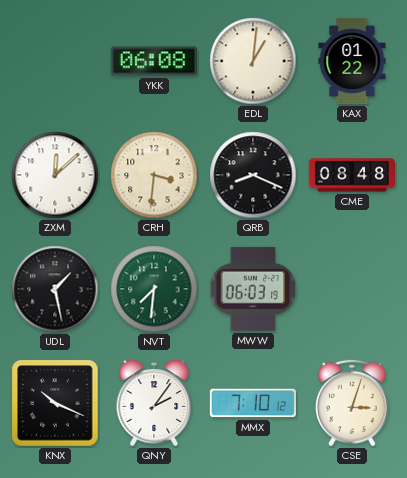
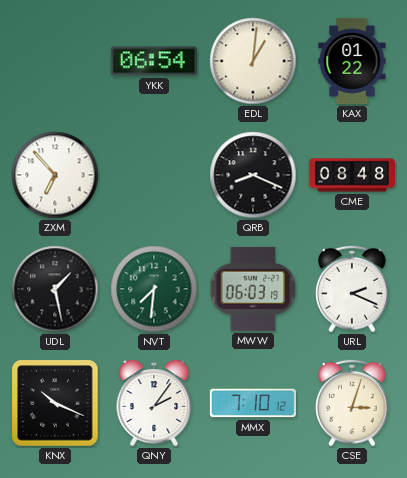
YKK: 06:08 -> 06:54
ZXM: 12:08 -> 6:53
CRH: 3:31 -> none
URL: none -> 2:19
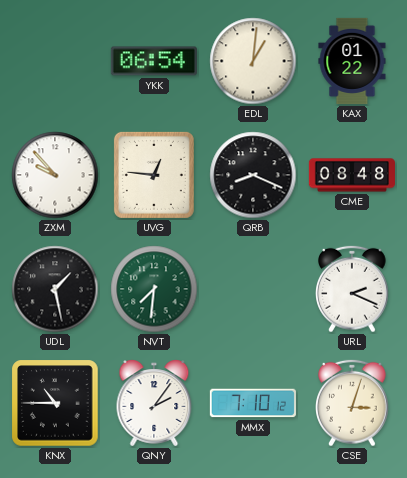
ZXM: 6:53 -> 9:53
UVG: none -> 12:46
MWW: 06:03 -> none
KNX: 10:19 -> 10:45
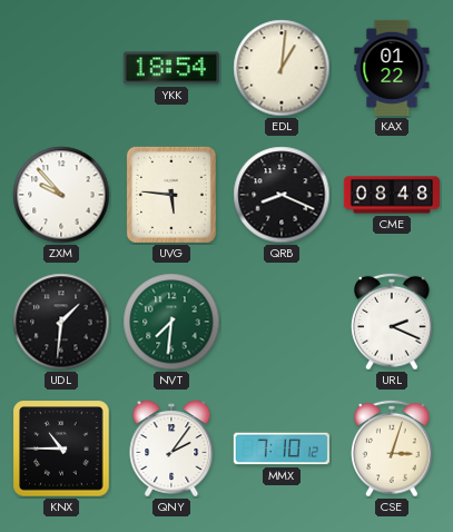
YKK: 06:54 -> 18:54
UVG: 12:46 -> 5:46
UDL: 1:28 -> 1:31
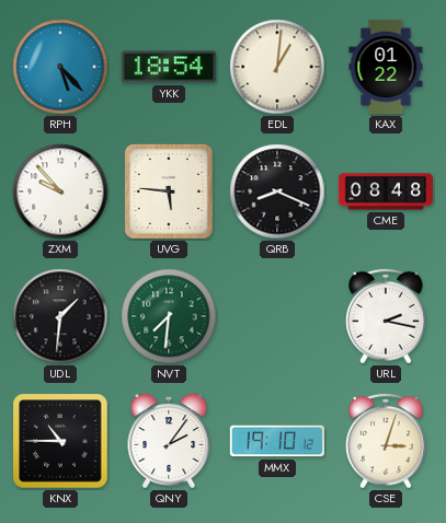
RPH: none -> 5:23
URL: 2:19 -> 2:17
MMX: 7:10 -> 19:10
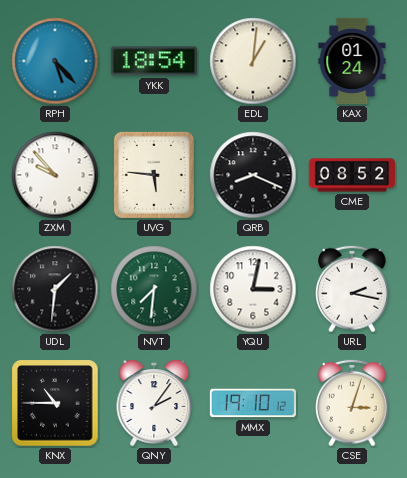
KAX: 01:22 -> 01:24
CME: 08:48 -> 08:52
YQU: none -> 3:02
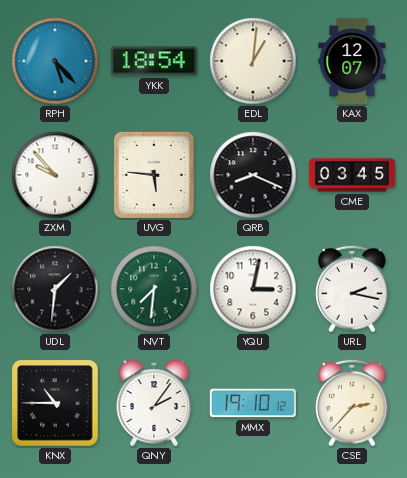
KAX: 01:24 -> 12:07
CME: 08:52 -> 03:45
CSE: 3:03 -> 2:37
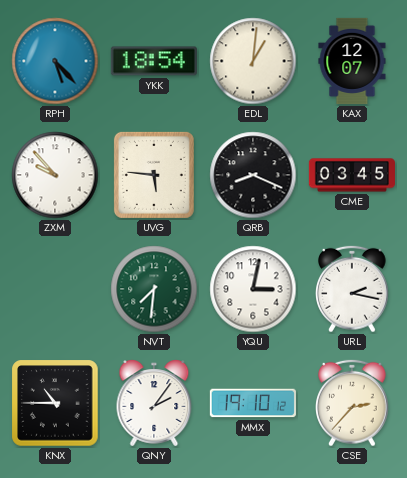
UDL: 1:31 -> none
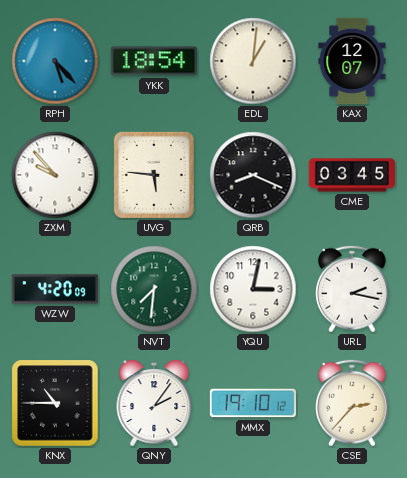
WZW: none -> 4:20
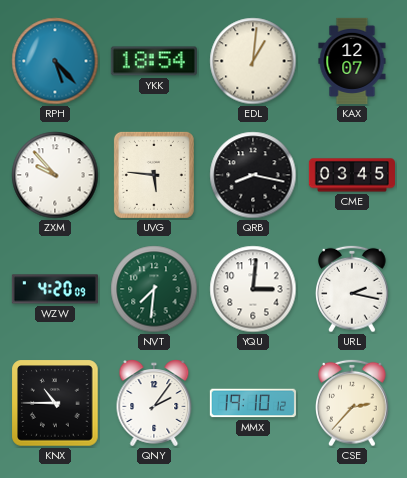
QRB: 8:19 -> 8:17
YQU: 3:02 -> 3:01
